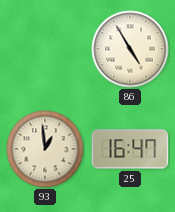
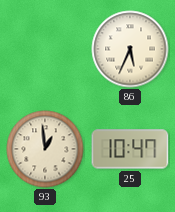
86: 4:55 -> 5:34
25: 16:47 -> 10:47
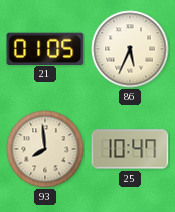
21: none -> 01:05
93: 12:59 -> 7:59
